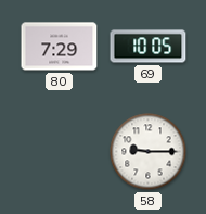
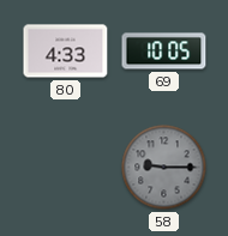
80: 7:29 -> 4:33
58 dial: white -> grey
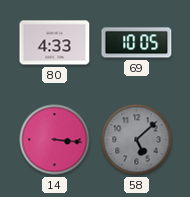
14: none -> 3:16
58: 9:15 -> 5:08
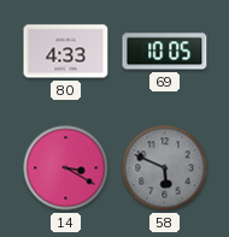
14: 3:16 -> 3:20
58: 5:08 -> 5:49
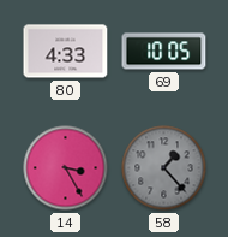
14: 3:20 -> 3:25
58: 5:49 -> 1:23
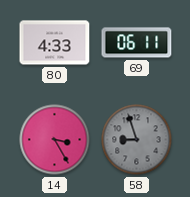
69: 10:05 -> 06:11
58: 1:23 -> 8:57
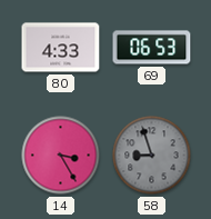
69: 06:11 -> 06:53
